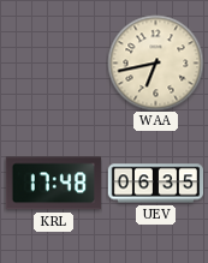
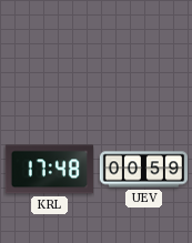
WAA: 6:43 -> none
UEV: 06:35 -> 00:59
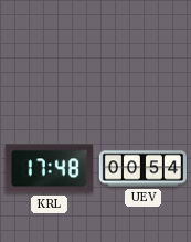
UEV: 00:59 -> 00:54
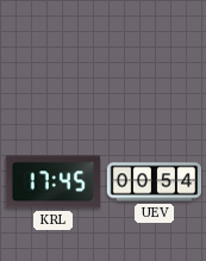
KRL: 17:48 -> 17:45
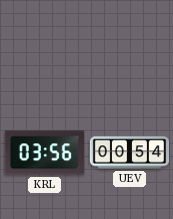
KRL: 17:45 -> 03:56
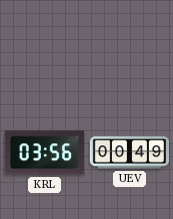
UEV: 00:54 -> 00:49
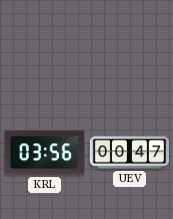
UEV: 00:49 -> 00:47
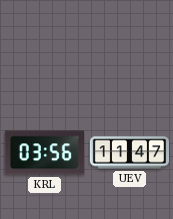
UEV: 00:47 -> 11:47
